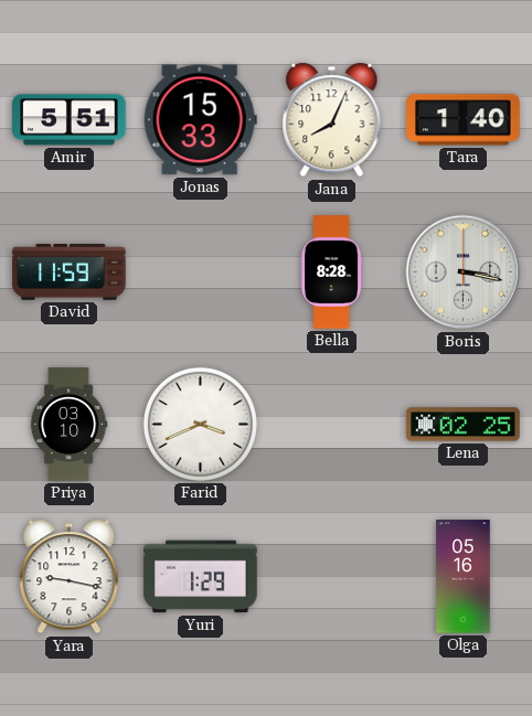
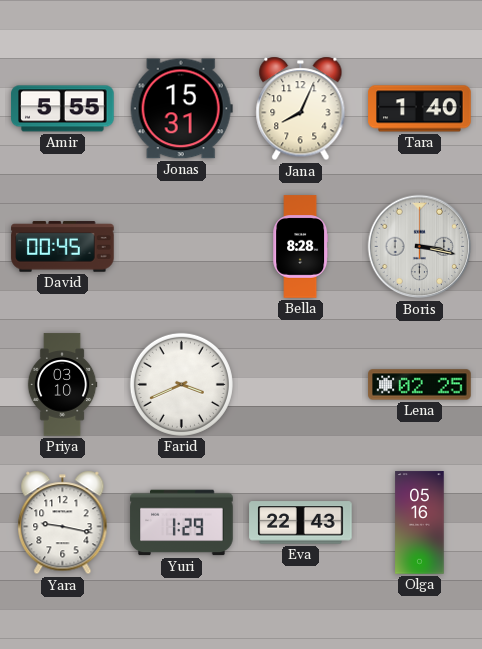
Amir: 5:51 -> 5:55
Jonas: 15:33 -> 15:31
David: 11:59 -> 00:45
Eva: none -> 22:43
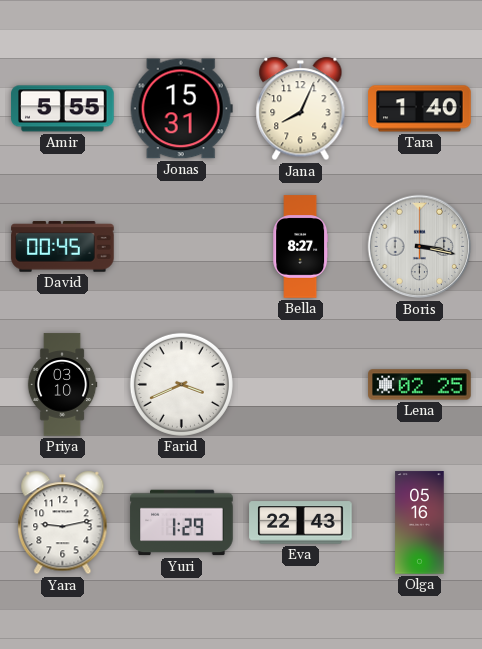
Bella: 8:28 -> 8:27
Yara: 9:17 -> 9:13
